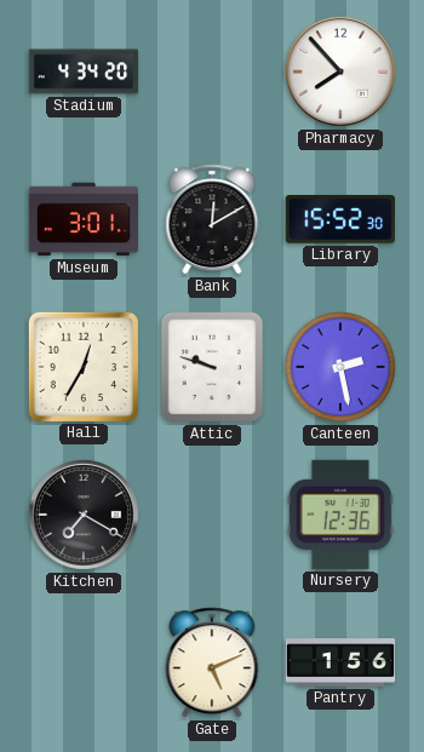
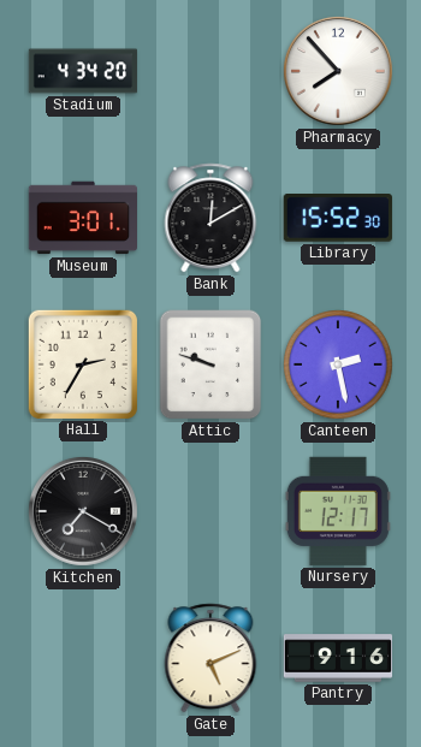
Hall: 12:35 -> 2:35
Nursery: 12:36 -> 12:17
Pantry: 1:56 -> 9:16
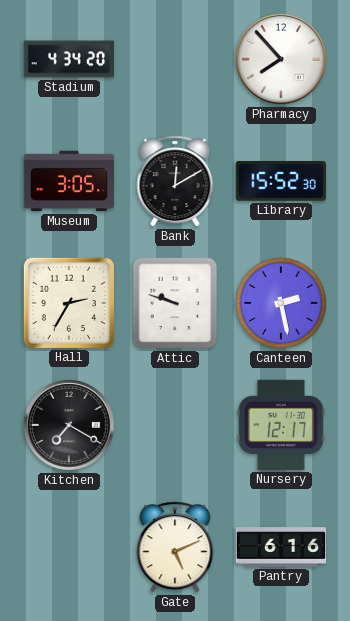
Museum: 3:01 -> 3:05
Pantry: 9:16 -> 6:16
